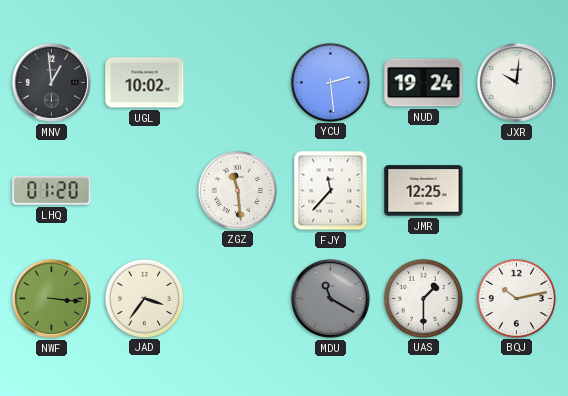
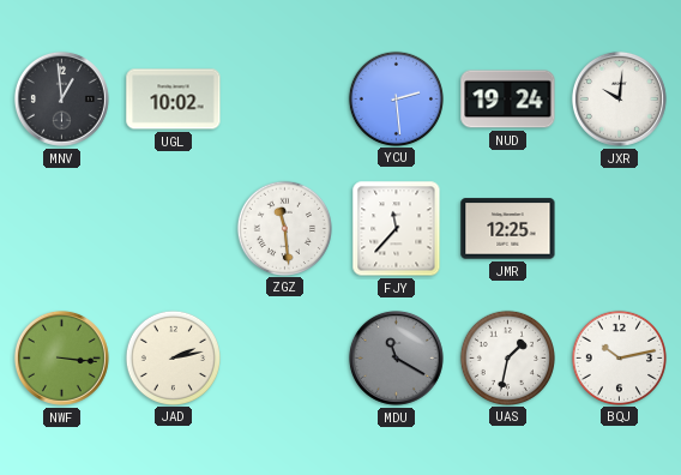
LHQ: 01:20 -> none
JAD: 3:36 -> 2:13
UAS: 1:30 -> 1:32
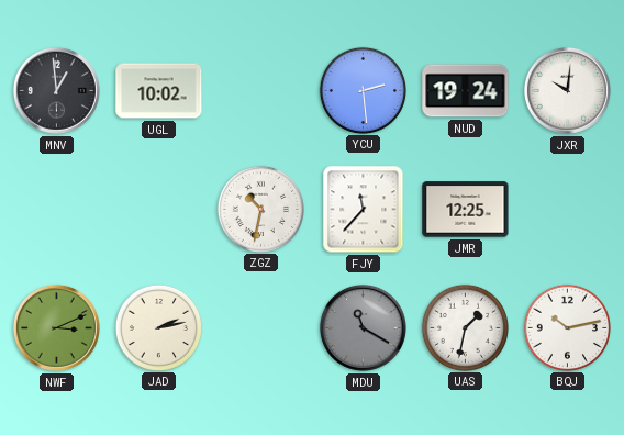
ZGZ: 11:29 -> 10:32
NWF: 3:16 -> 3:11
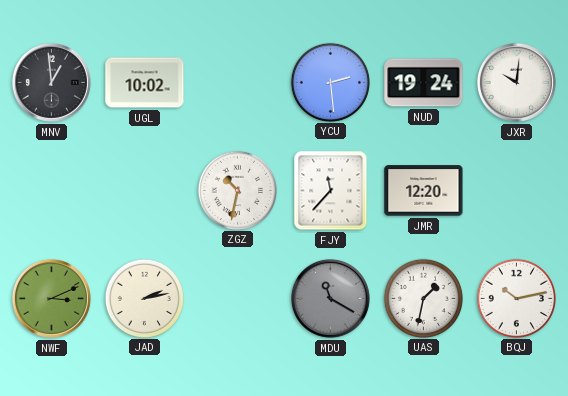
JMR: 12:25 -> 12:20
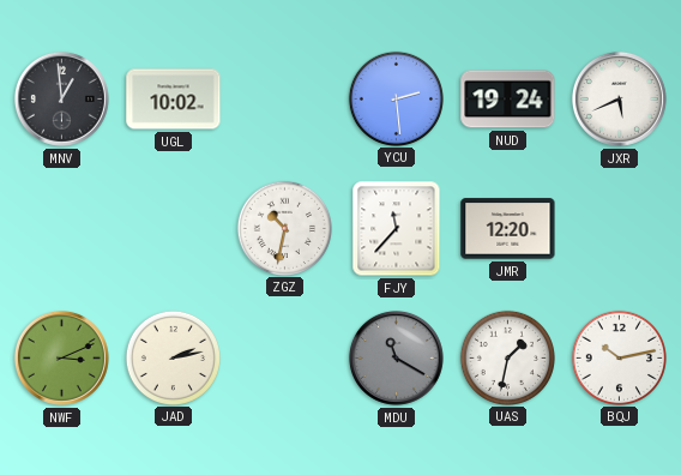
JXR: 10:01 -> 5:41
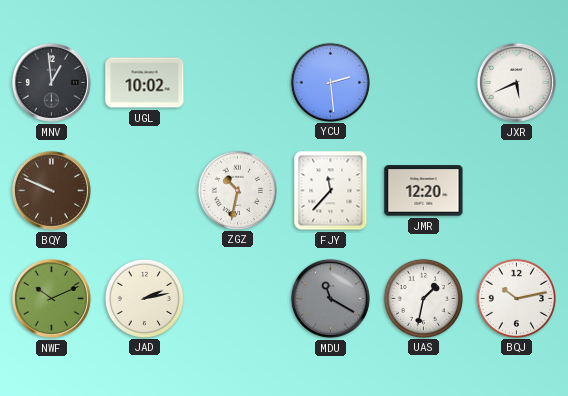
NUD: 19:24 -> none
BQY: none -> 9:49
NWF: 3:11 -> 10:11
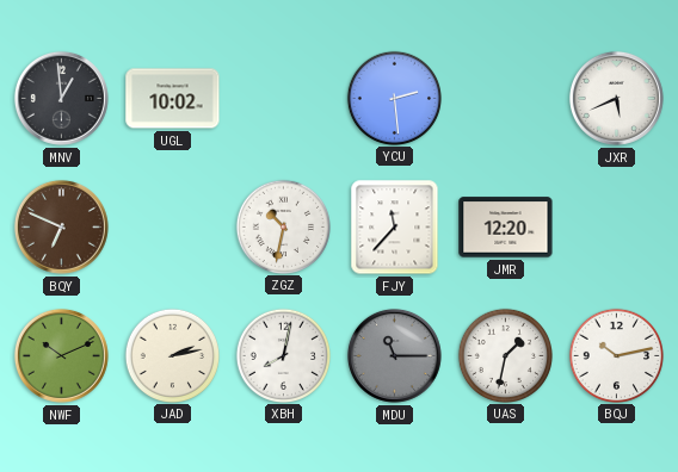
BQY: 9:49 -> 6:49
XBH: none -> 8:02
MDU: 11:20 -> 11:15
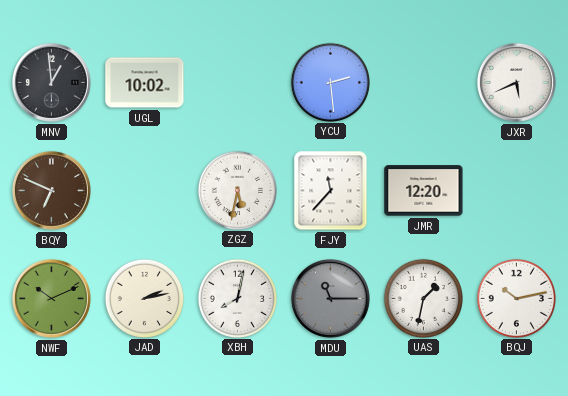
ZGZ: 10:32 -> 5:32
